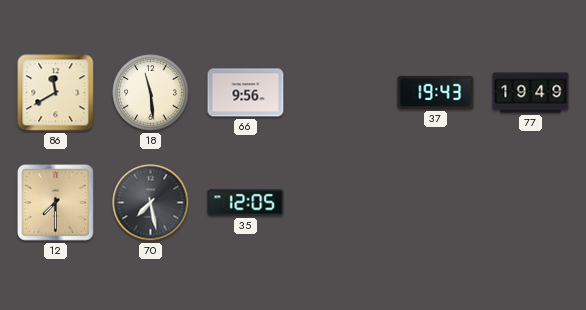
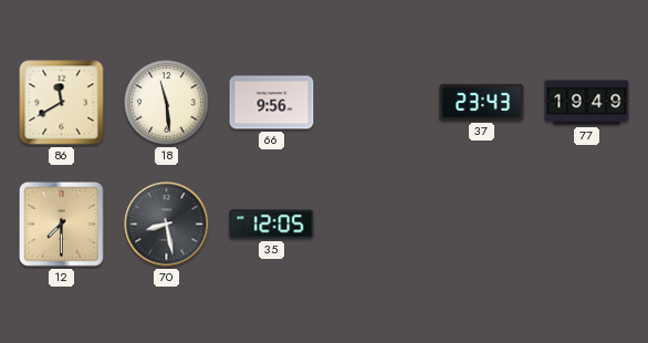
37: 19:43 -> 23:43
70: 7:28 -> 8:28
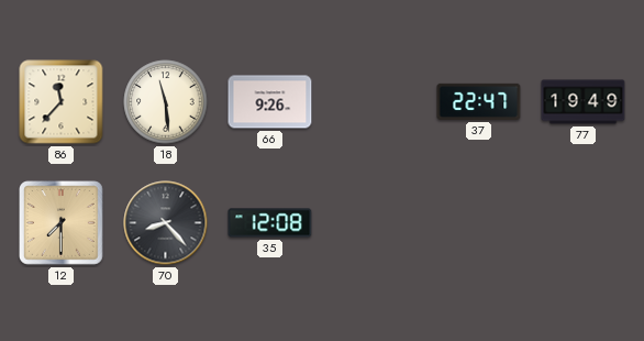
86: 11:40 -> 11:37
66: 9:56 -> 9:26
37: 23:43 -> 22:47
70: 8:28 -> 8:23
35: 12:05 -> 12:08
